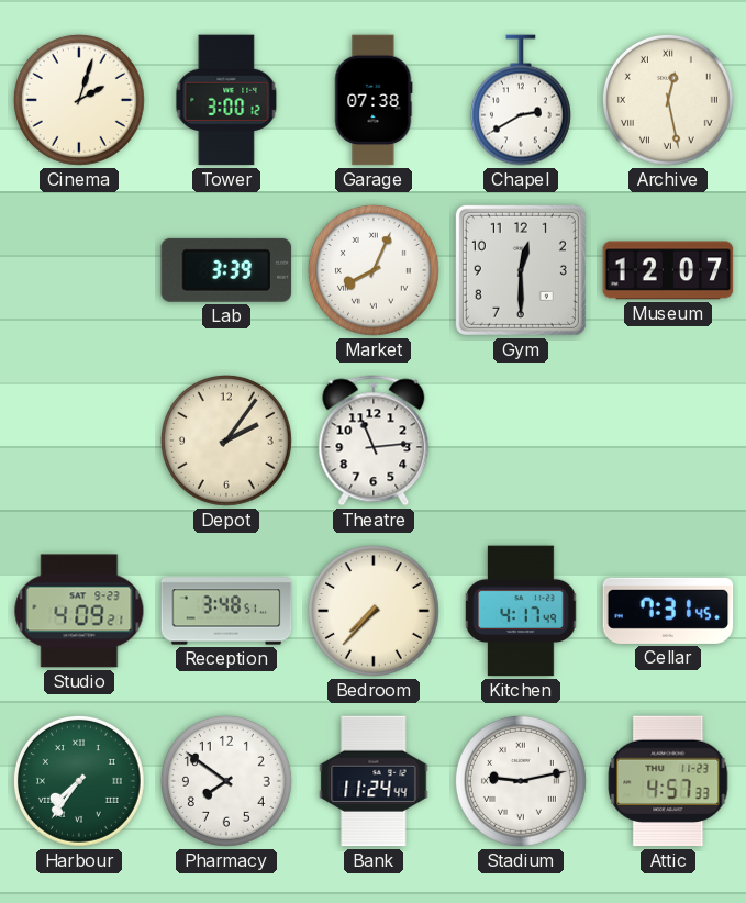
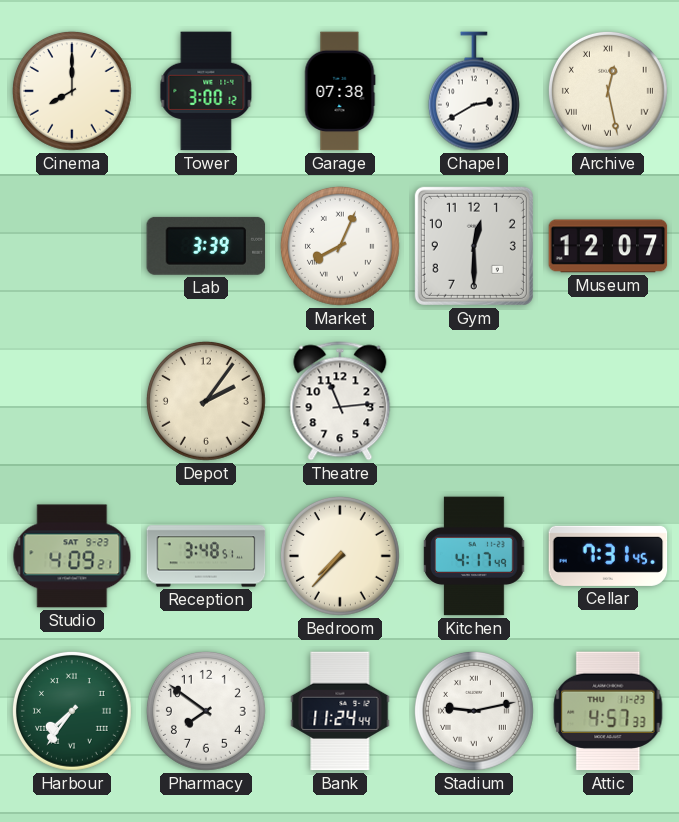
Cinema: 2:03 -> 8:00
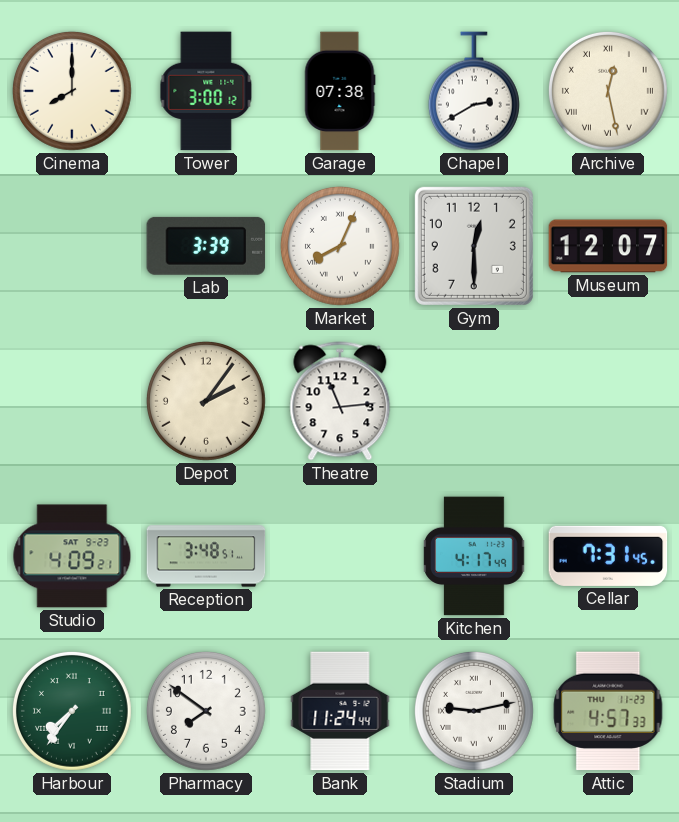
Bedroom: 7:37 -> none
